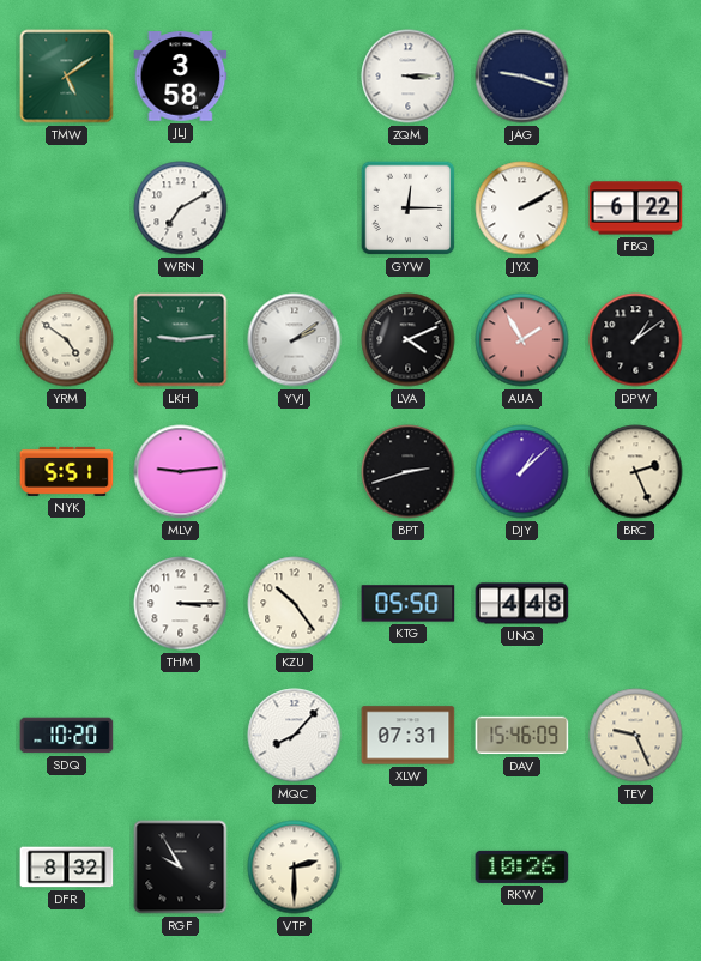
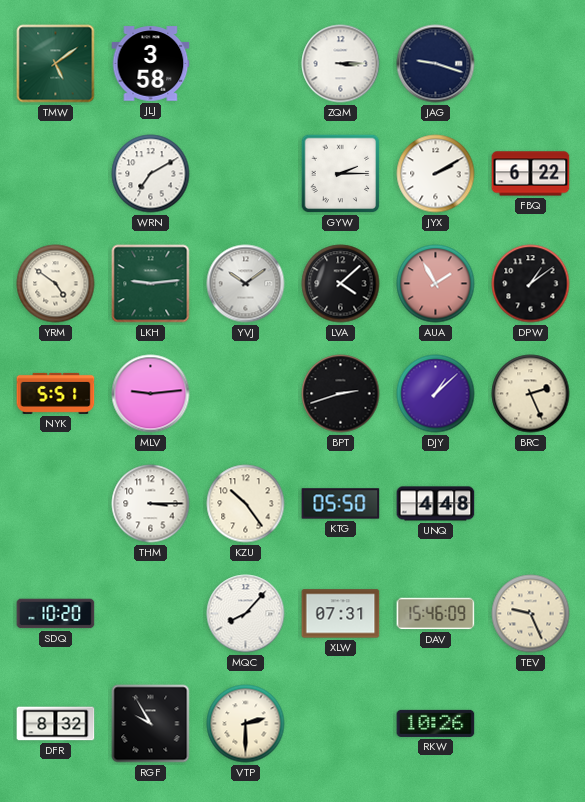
GYW: 12:15 -> 2:15
YVJ: 2:09 -> 10:09
LVA: 4:11 -> 4:08
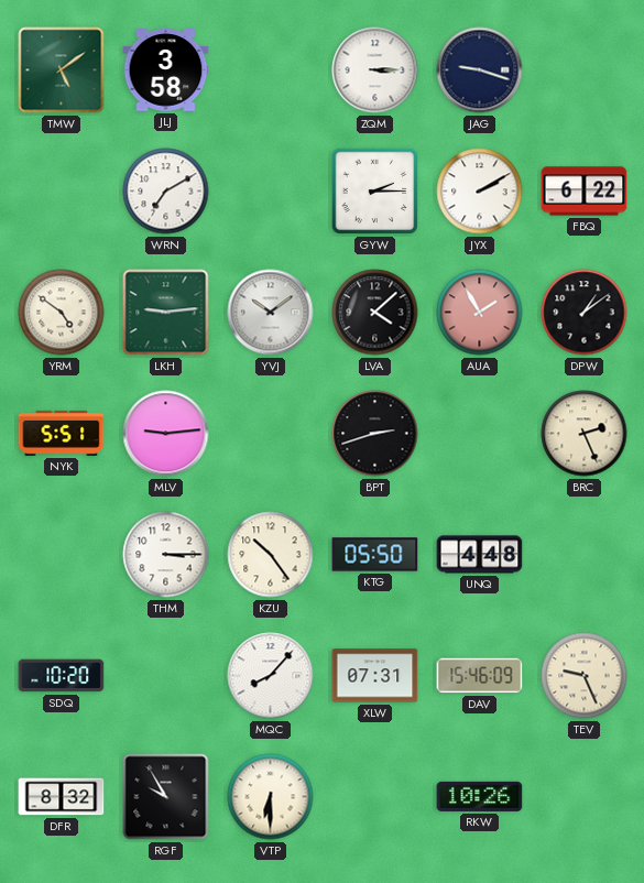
DJY: 1:08 -> none
VTP: 2:30 -> 6:30
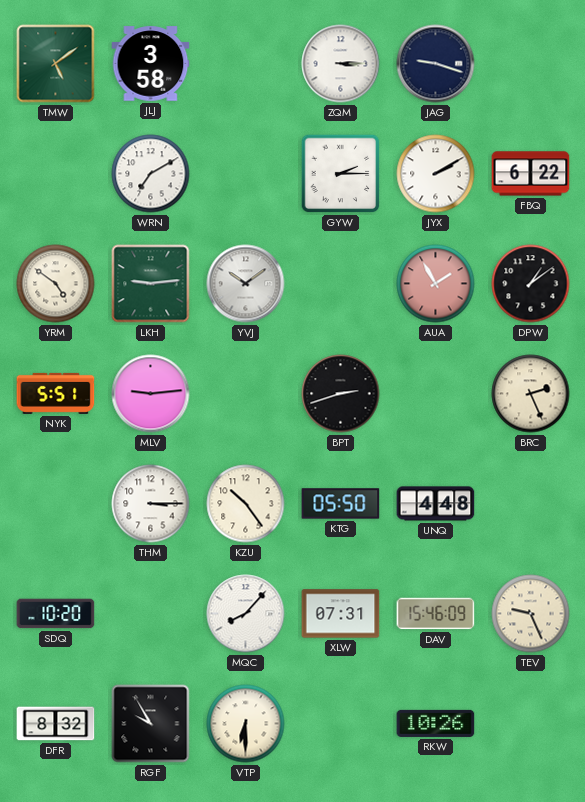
LVA: 4:08 -> none
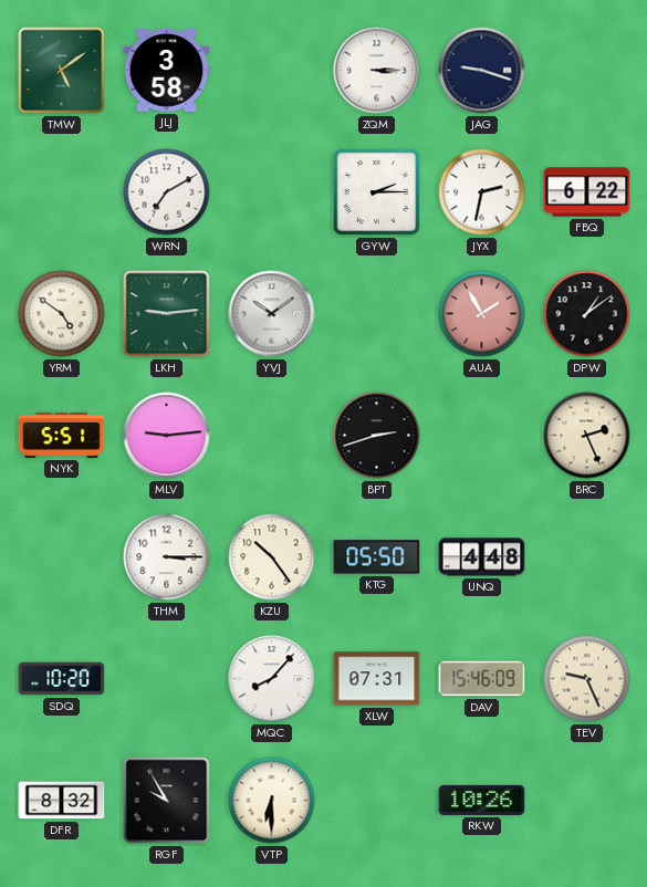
JYX: 2:10 -> 2:32
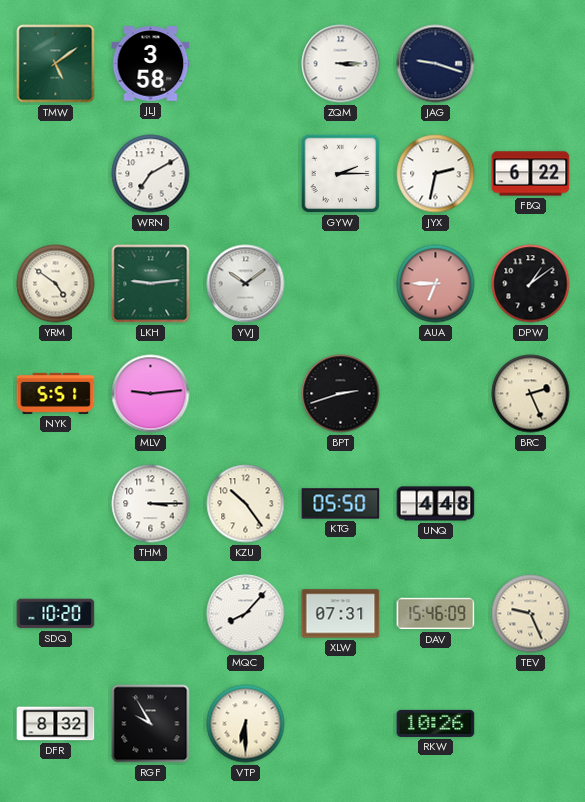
AUA: 1:55 -> 6:45
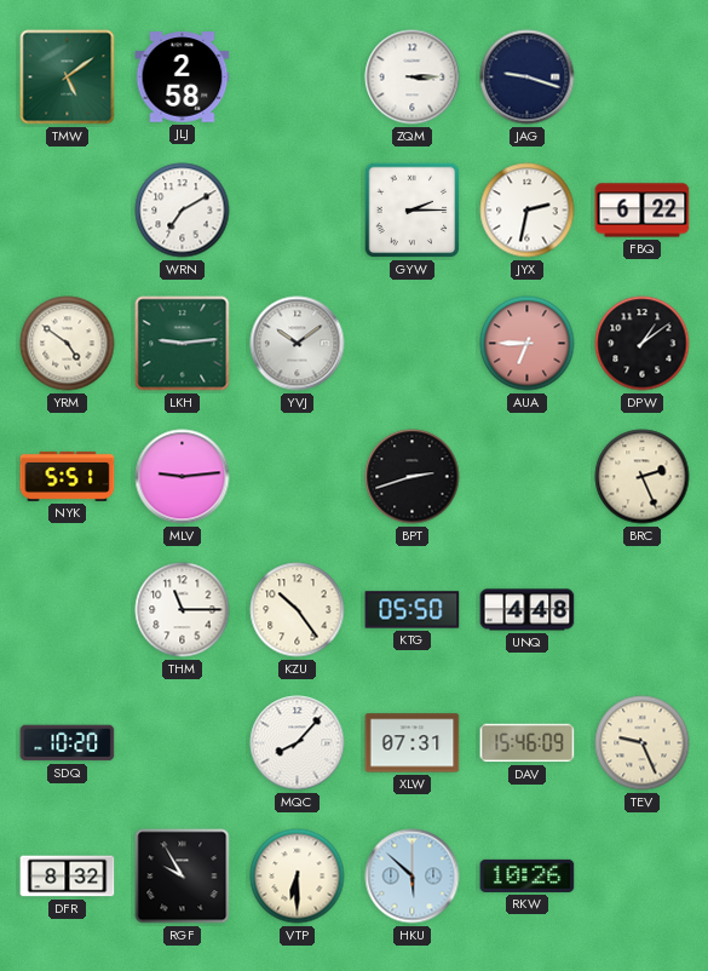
JLJ: 3:58 -> 2:58
THM: 3:15 -> 11:15
HKU: none -> 5:52
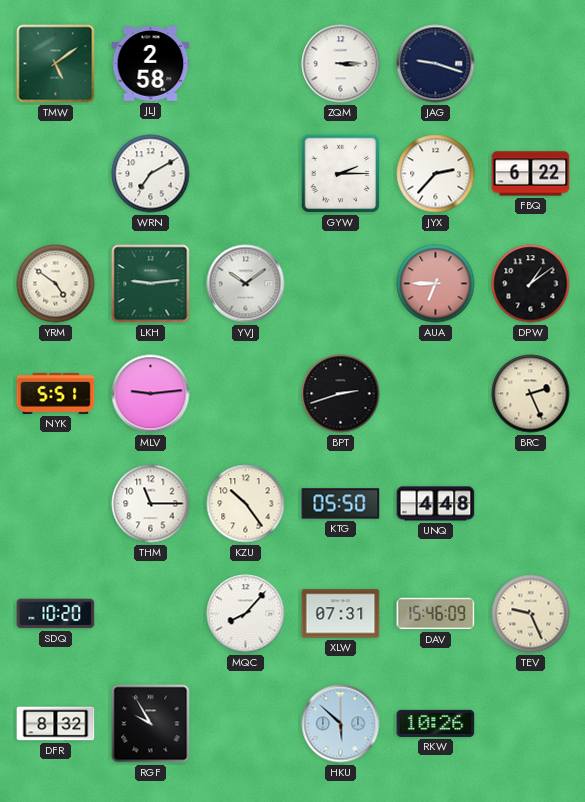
JYX: 2:32 -> 2:37
VTP: 6:30 -> none
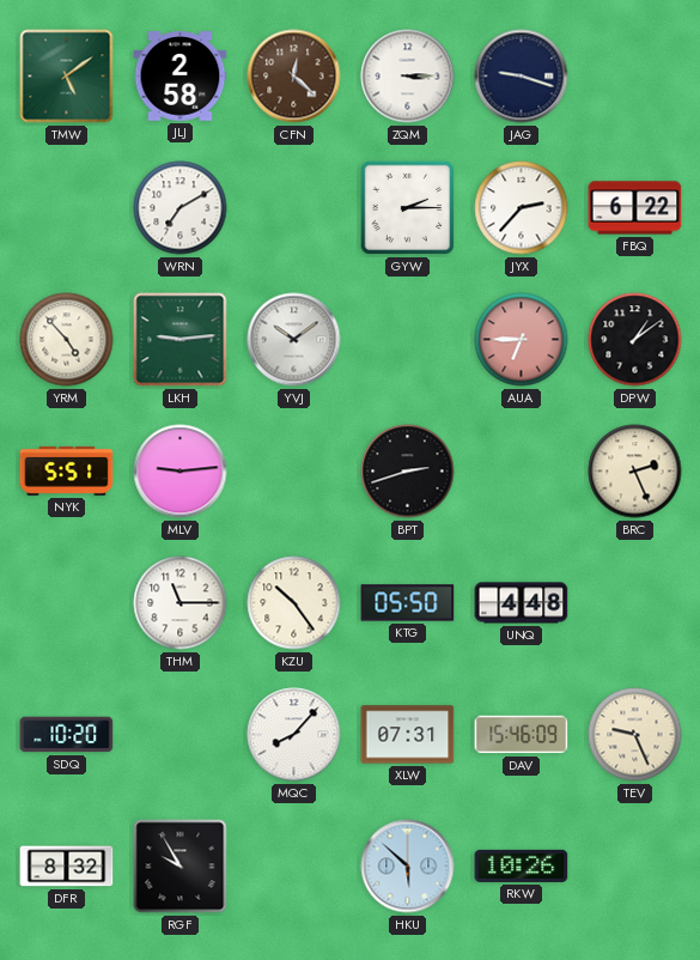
CFN: none -> 12:22
YRM: 4:51 -> 4:53
